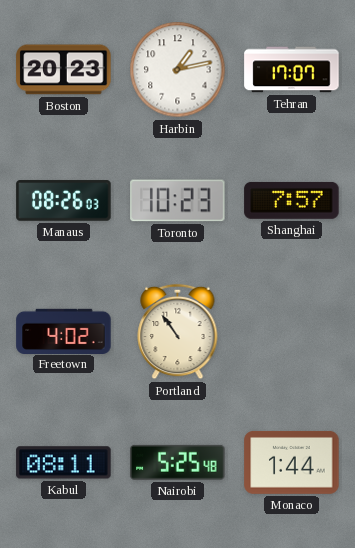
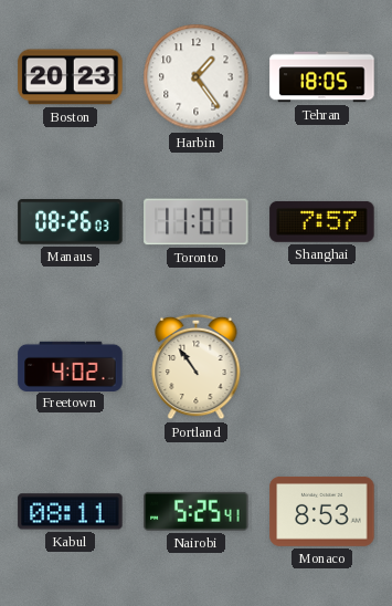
Harbin: 1:13 -> 1:24
Tehran: 17:07 -> 18:05
Toronto: 10:23 -> 11:01
Nairobi: 5:25:48 -> 5:25:41
Monaco: 1:44 -> 8:53
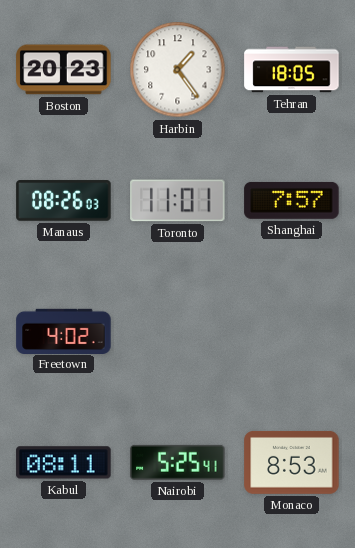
Portland: 10:54 -> none
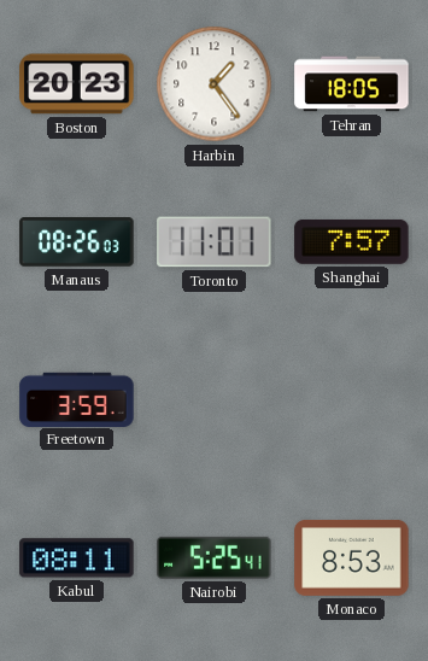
Freetown: 4:02 -> 3:59
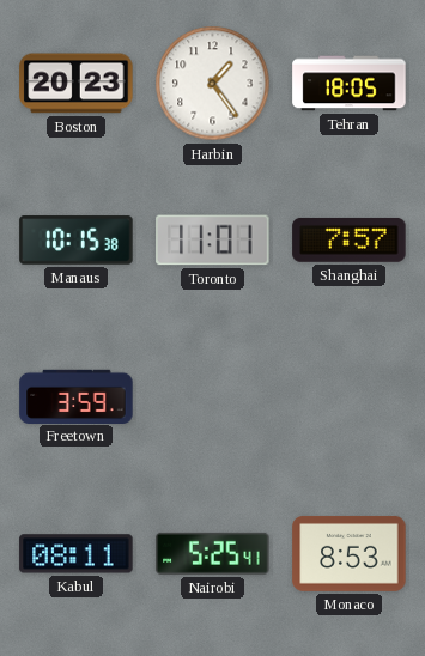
Manaus: 08:26 -> 10:15
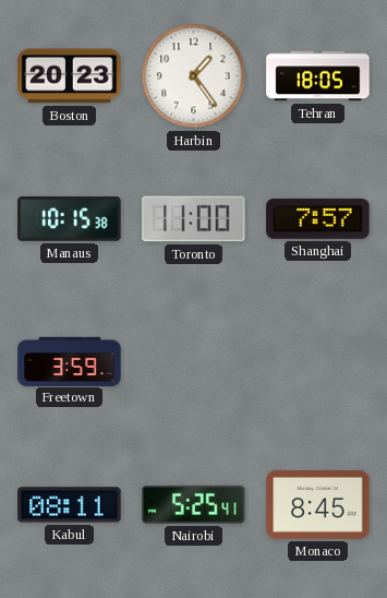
Toronto: 11:01 -> 11:00
Monaco: 8:53 -> 8:45
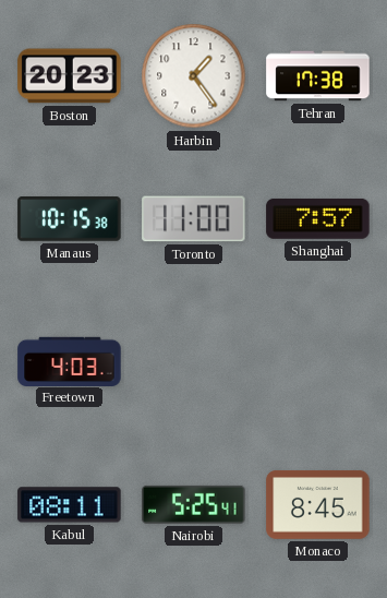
Tehran: 18:05 -> 17:38
Freetown: 3:59 -> 4:03
